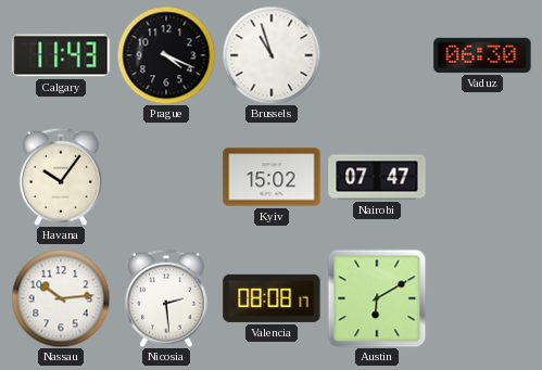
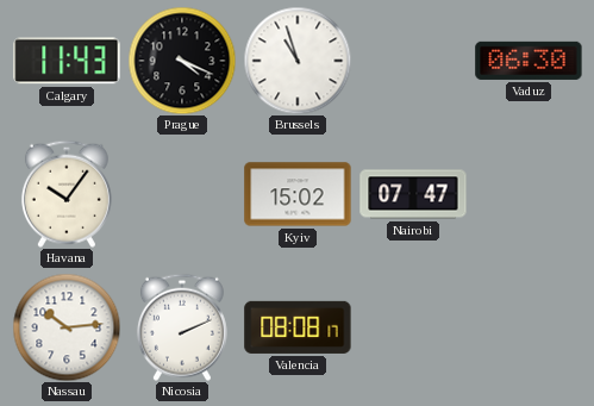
Nicosia: 2:29 -> 2:11
Austin: 6:10 -> none
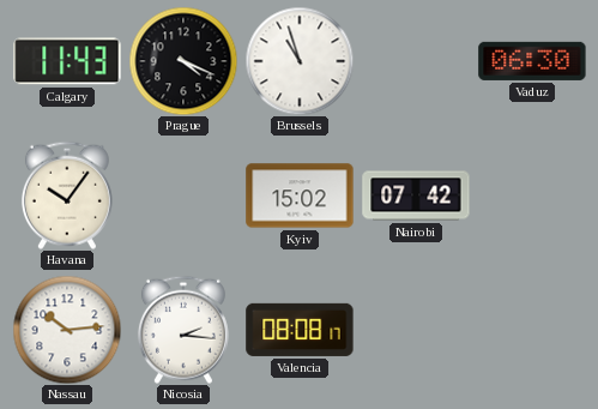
Nairobi: 07:47 -> 07:42
Nicosia: 2:11 -> 2:16
